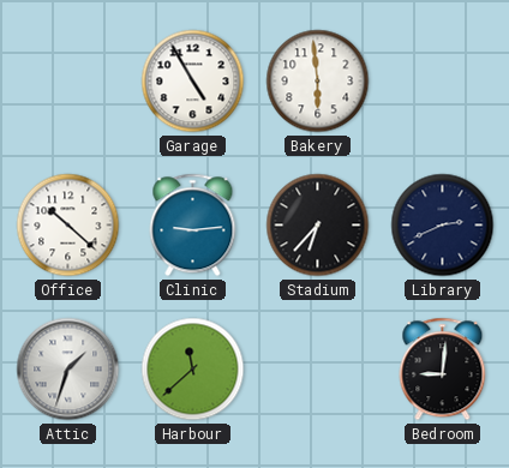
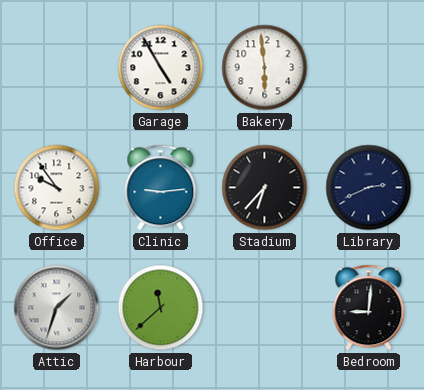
Office: 10:22 -> 9:54
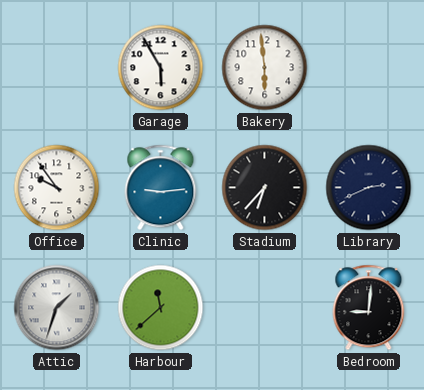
Garage: 4:55 -> 5:55
